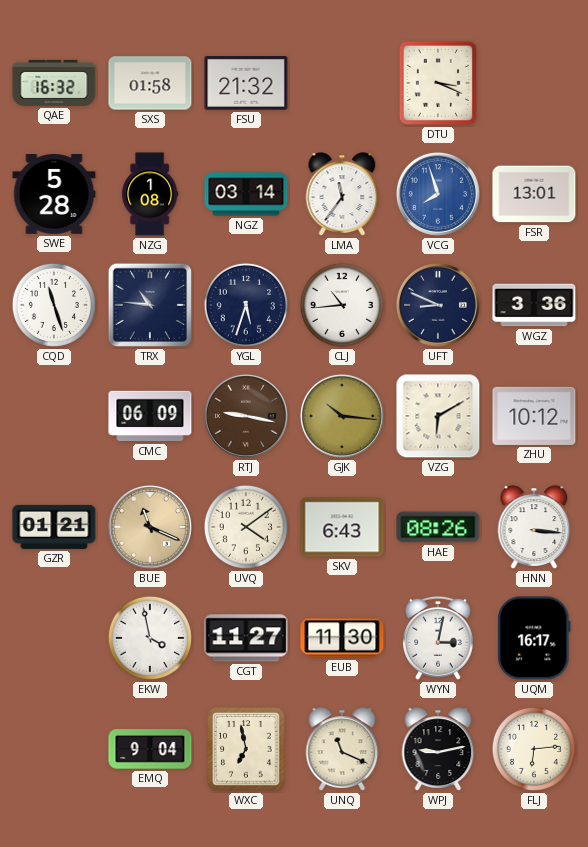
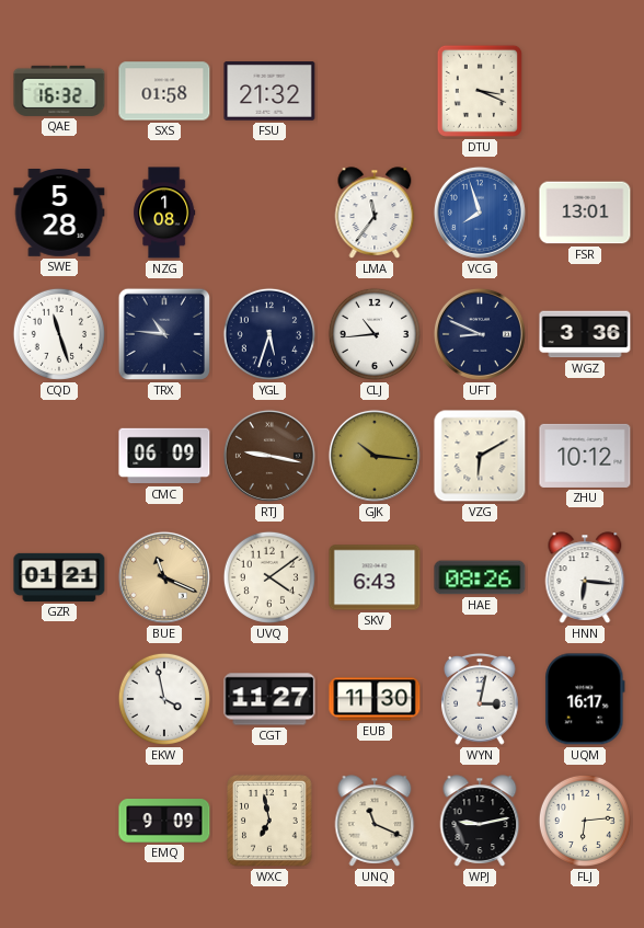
NGZ: 03:14 -> none
HNN: 3:16 -> 6:16
EMQ: 9:04 -> 9:09
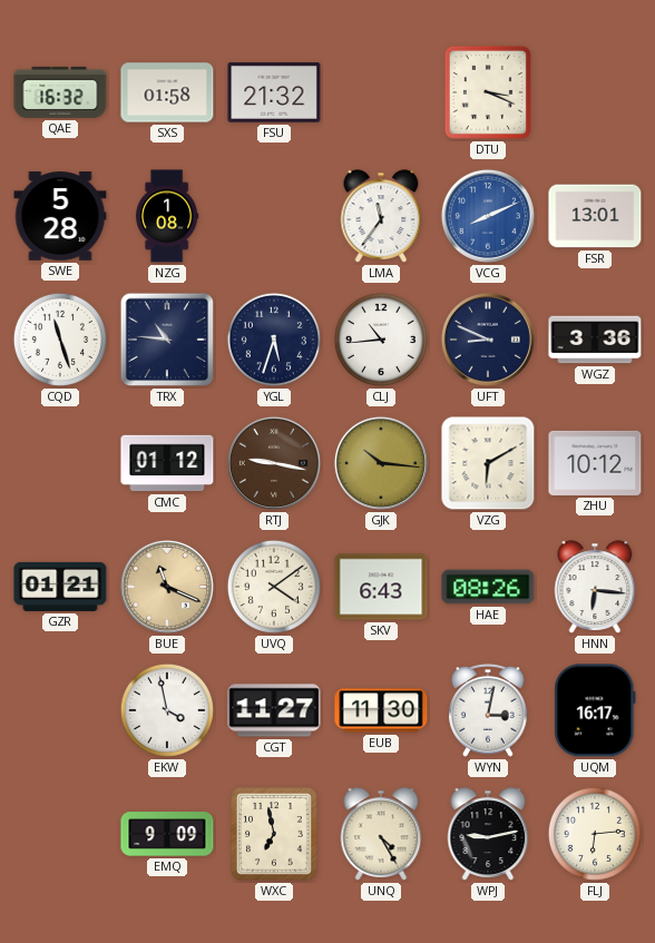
VCG: 7:57 -> 8:11
CMC: 06:09 -> 01:12
UNQ: 11:19 -> 4:25
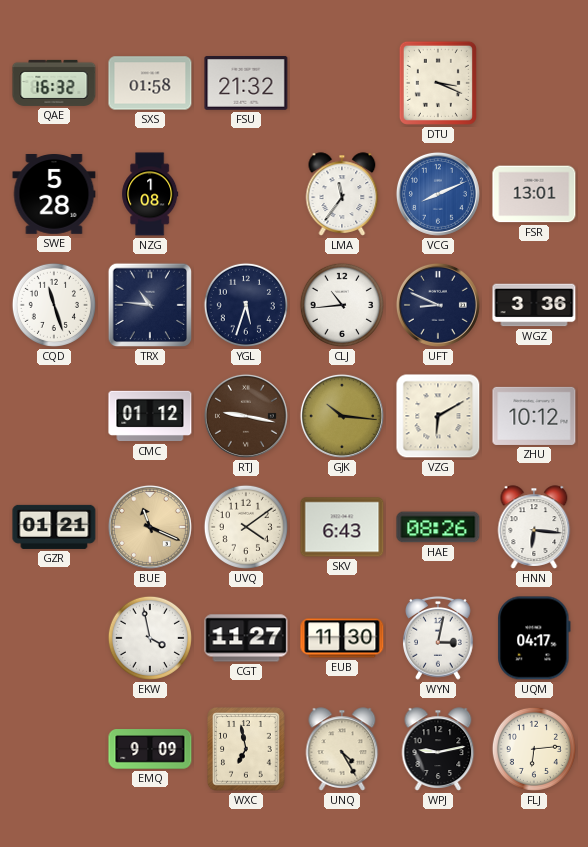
UQM: 16:17 -> 04:17
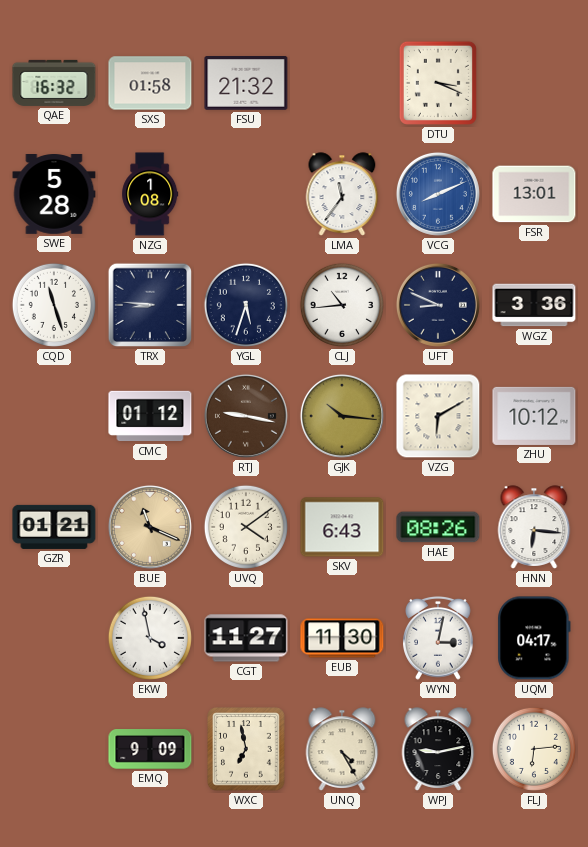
TRX: 10:46 -> 8:46
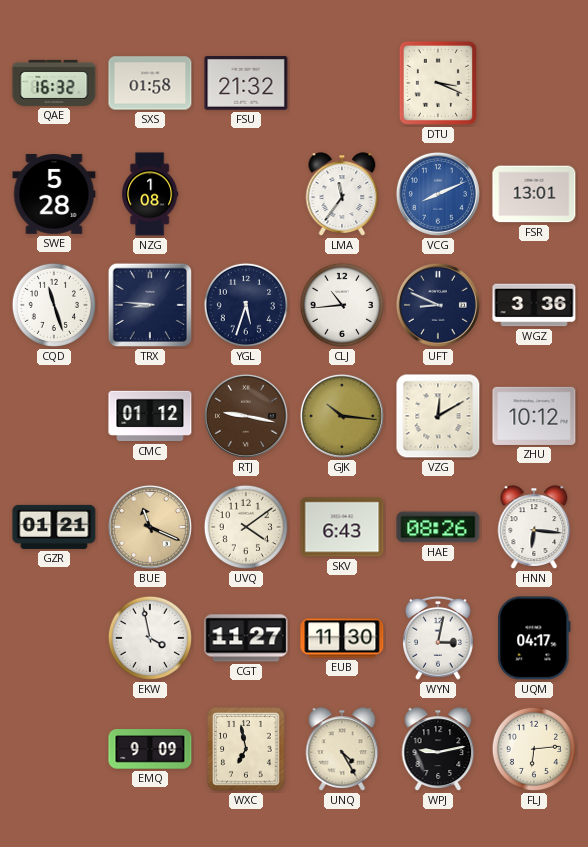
VZG: 6:10 -> 12:10
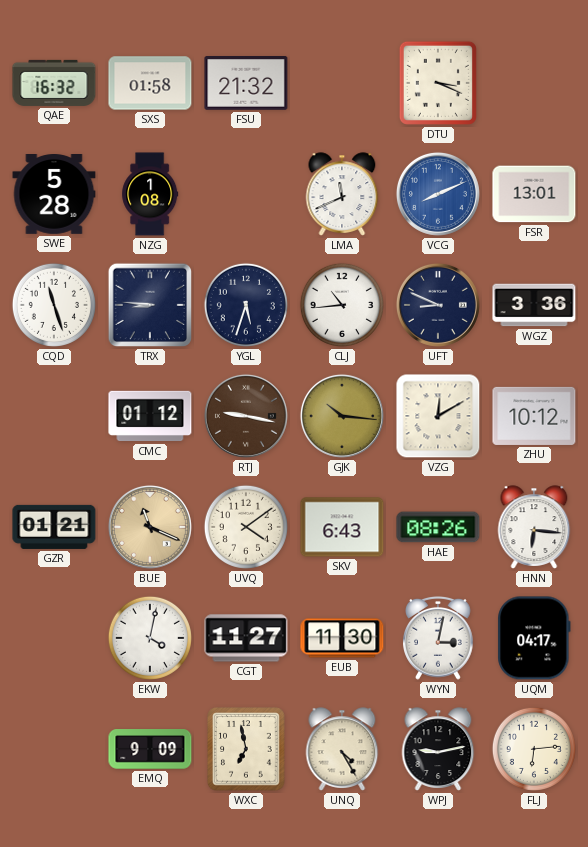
LMA: 11:36 -> 11:41
EKW: 3:58 -> 4:02
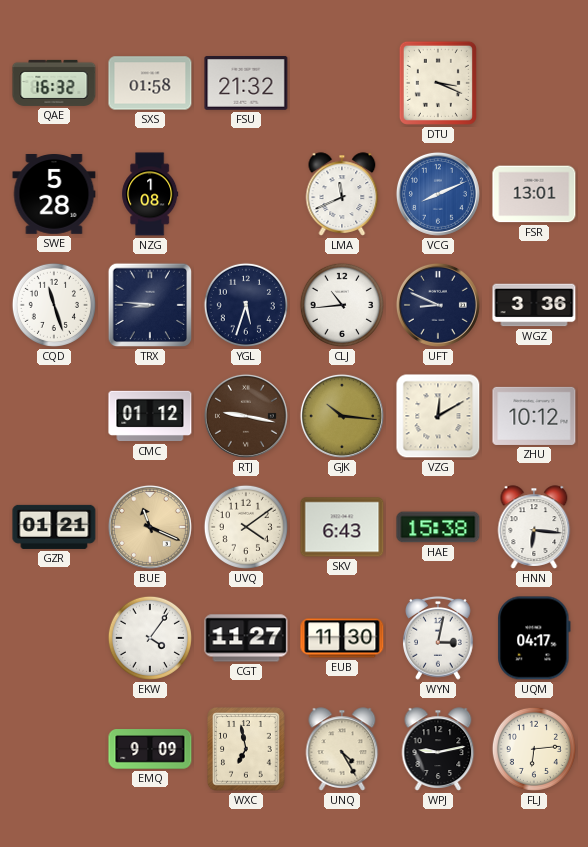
HAE: 08:26 -> 15:38
EKW: 4:02 -> 4:06
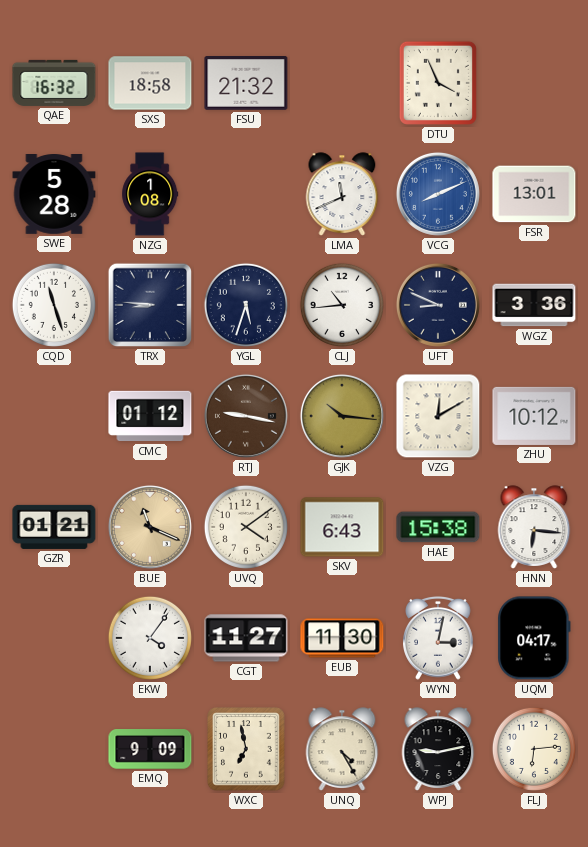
SXS: 01:58 -> 18:58
DTU: 3:19 -> 3:56
